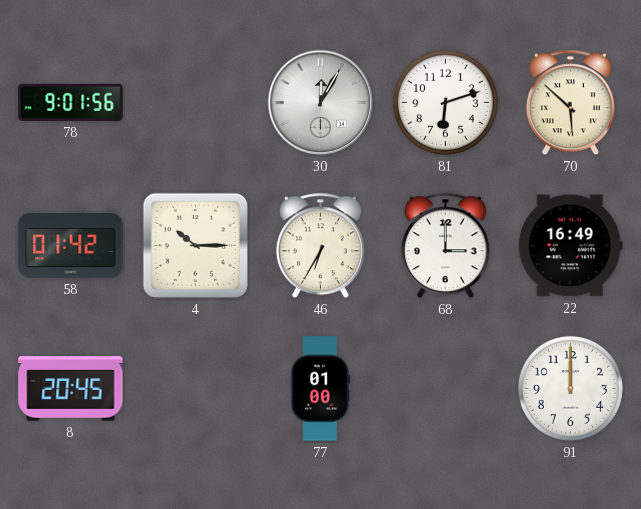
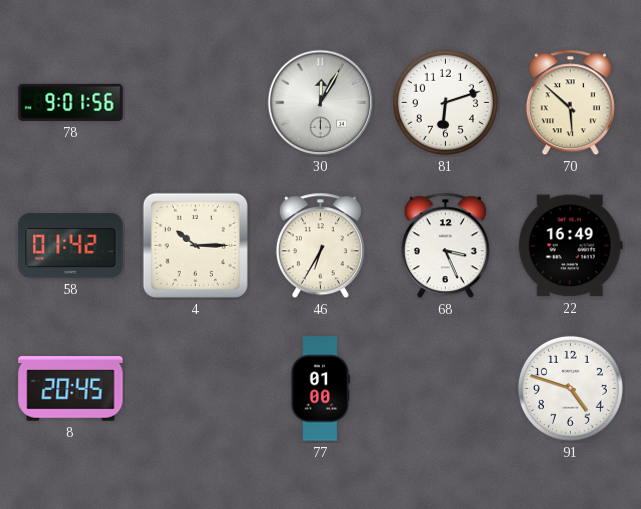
68: 3:00 -> 3:26
91: 12:00 -> 4:48
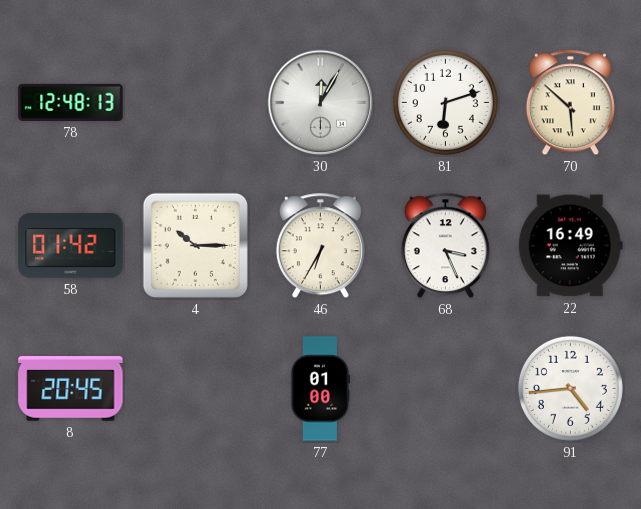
78: 9:01 -> 12:48
91: 4:48 -> 4:44
